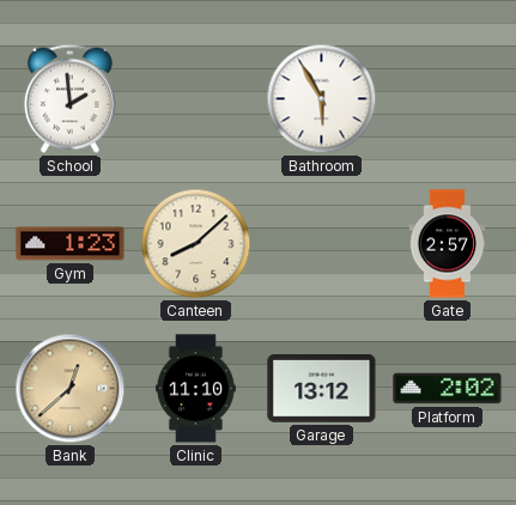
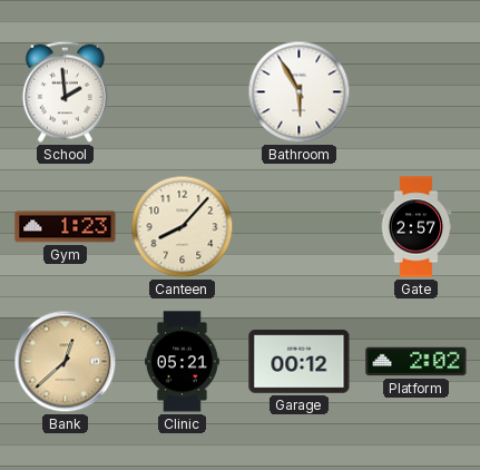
Canteen: 8:08 -> 8:07
Clinic: 11:10 -> 05:21
Garage: 13:12 -> 00:12
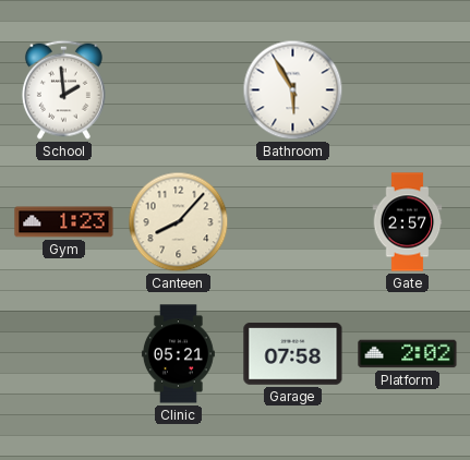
Bank: 12:38 -> none
Garage: 00:12 -> 07:58
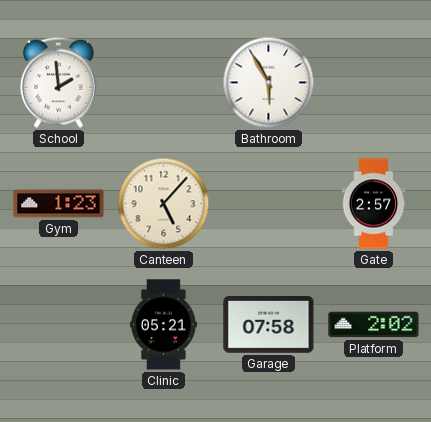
Canteen: 8:07 -> 5:07
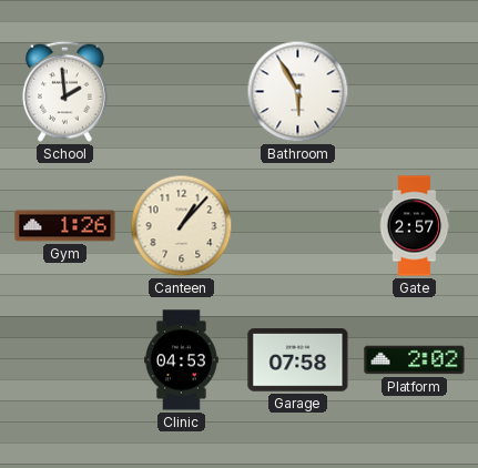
Gym: 1:23 -> 1:26
Canteen: 5:07 -> 1:07
Clinic: 05:21 -> 04:53
